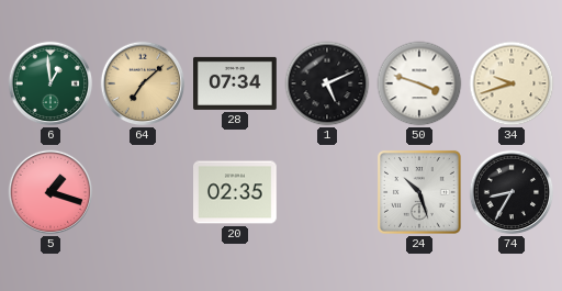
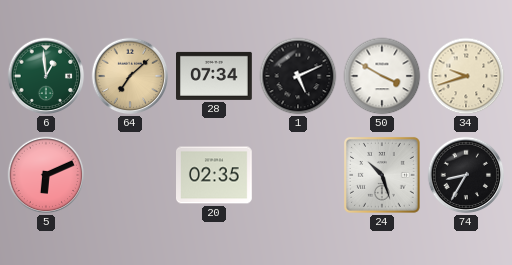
50: 3:48 -> 3:50
5: 1:18 -> 6:11
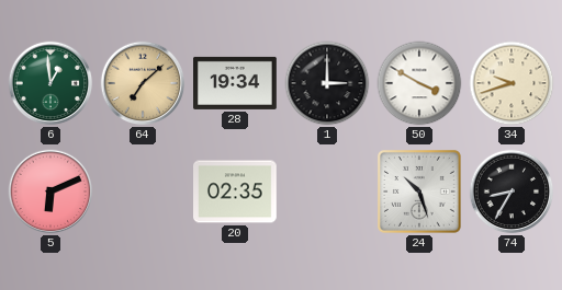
28: 07:34 -> 19:34
1: 5:11 -> 3:00
